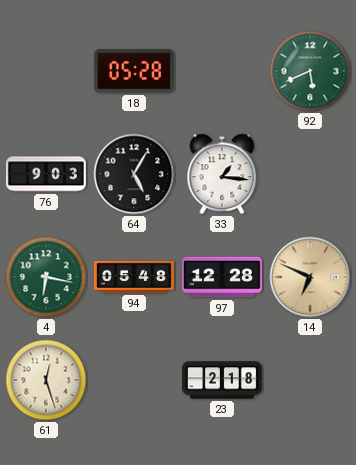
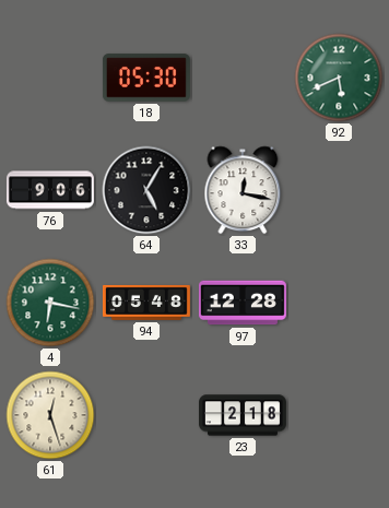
18: 05:28 -> 05:30
76: 9:03 -> 9:06
33: 1:16 -> 12:17
14: 6:49 -> none
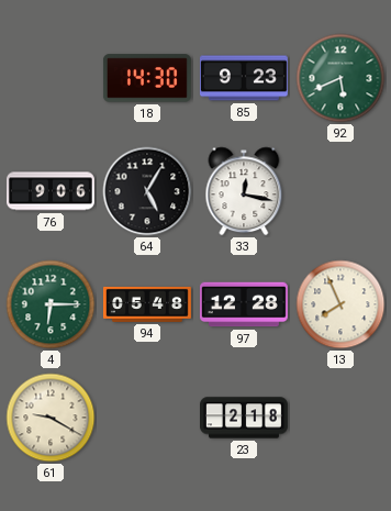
18: 05:30 -> 14:30
85: none -> 9:23
4: 6:17 -> 6:15
13: none -> 7:56
61: 12:27 -> 9:20
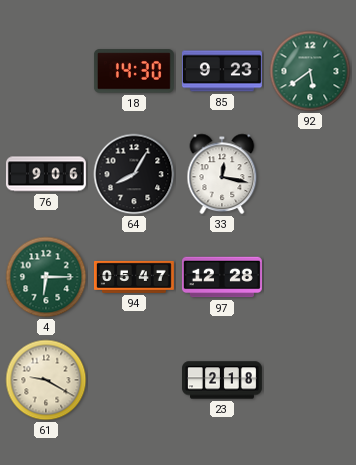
92: 5:41 -> 5:39
64: 5:05 -> 8:05
94: 05:48 -> 05:47
13: 7:56 -> none
